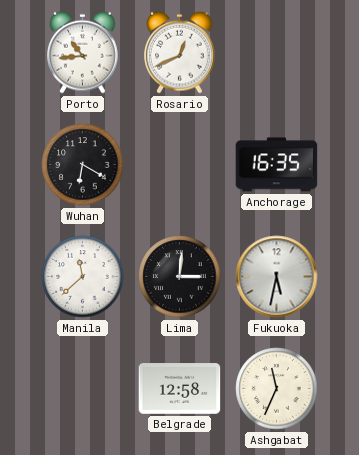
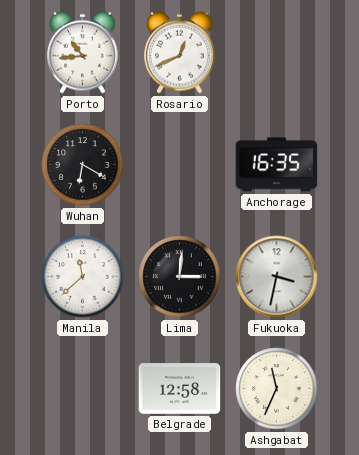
Fukuoka: 5:32 -> 3:32
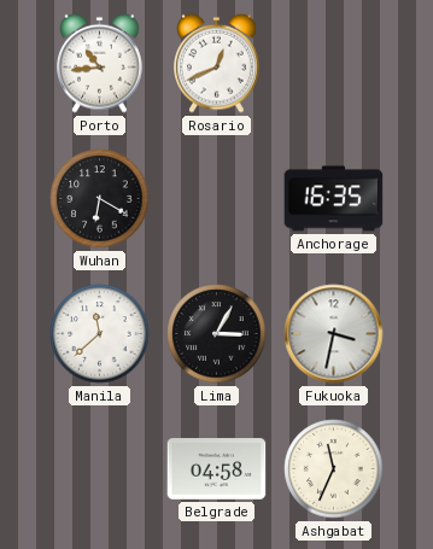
Lima: 3:01 -> 3:05
Belgrade: 12:58 -> 04:58
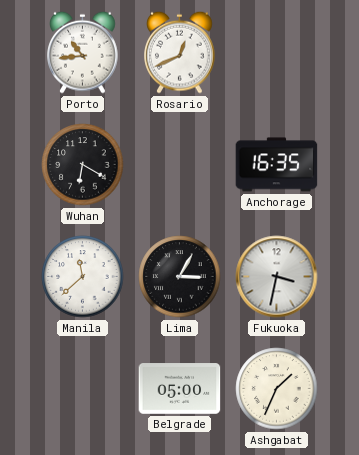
Belgrade: 04:58 -> 05:00
Ashgabat: 11:34 -> 1:34
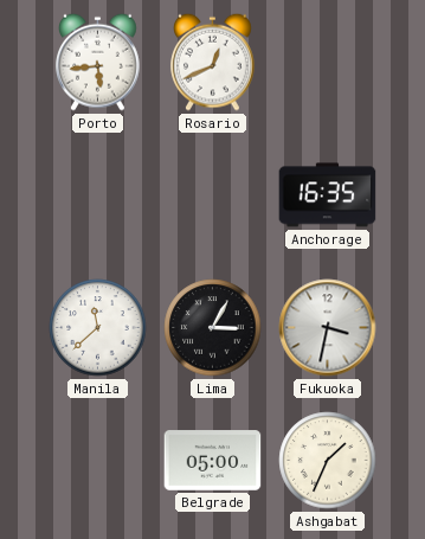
Porto: 10:44 -> 5:44
Wuhan: 6:20 -> none
